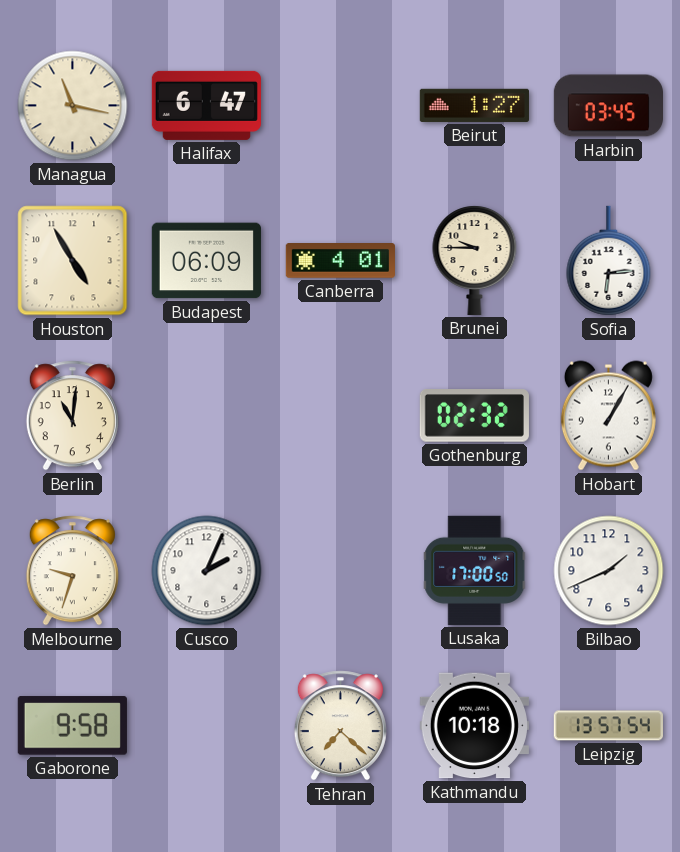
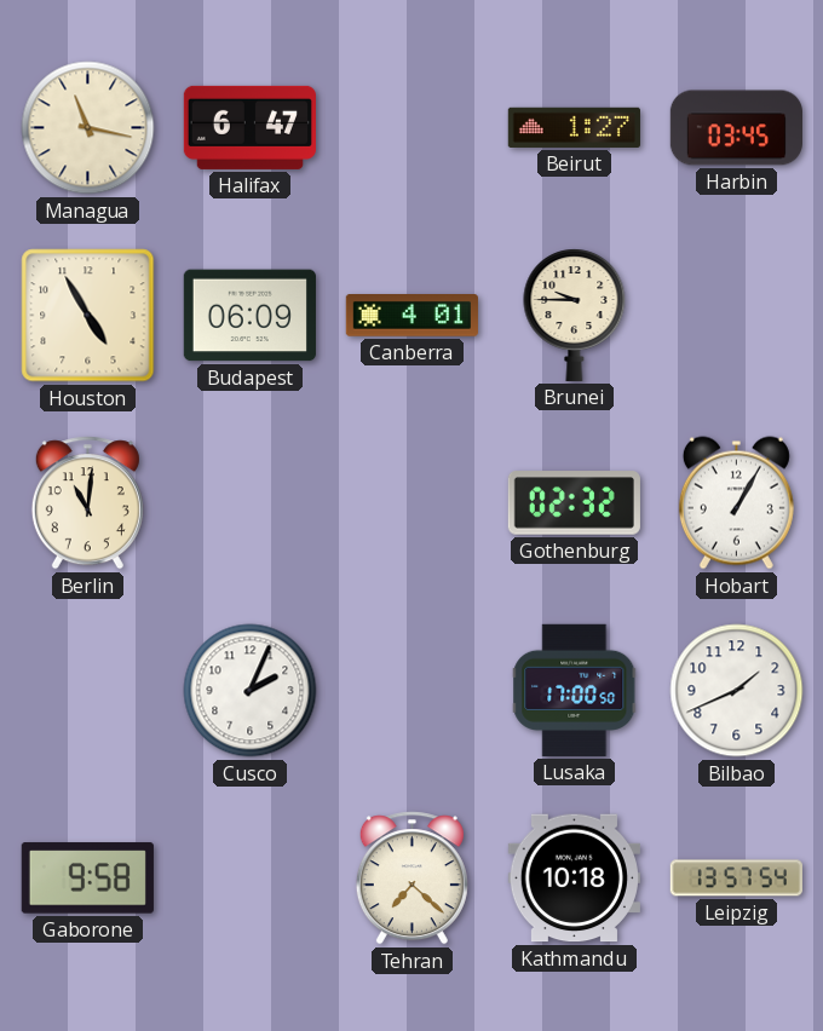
Sofia: 6:14 -> none
Melbourne: 9:33 -> none
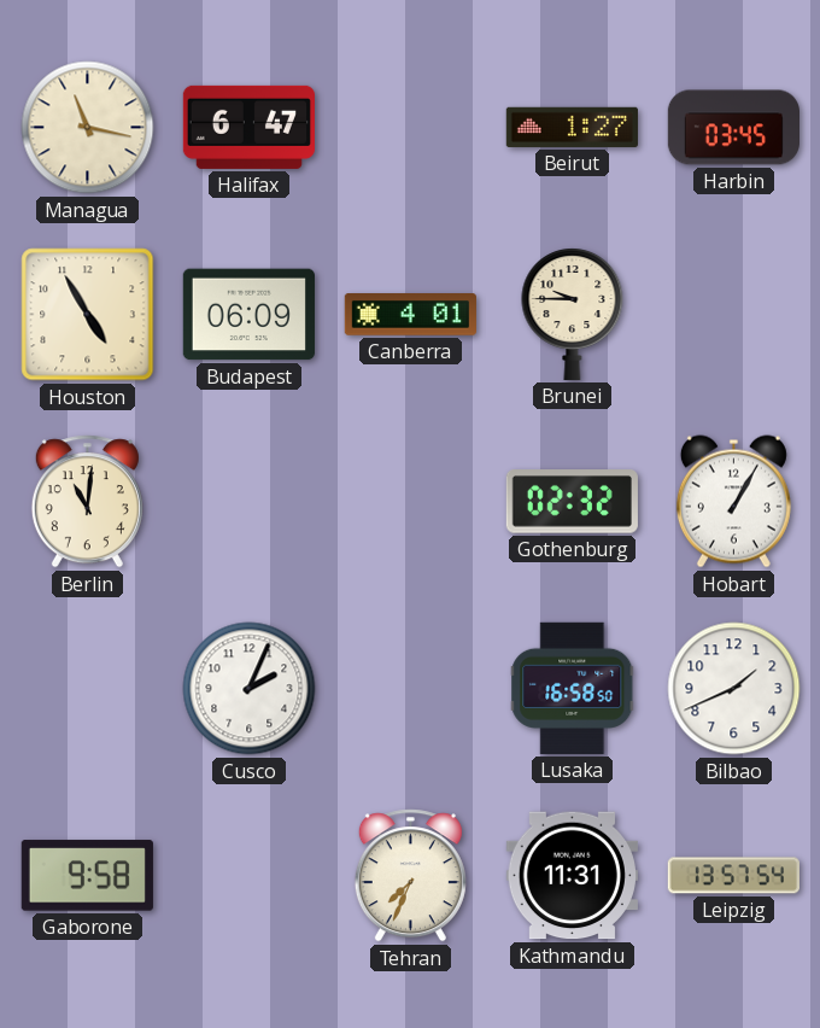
Lusaka: 17:00 -> 16:58
Tehran: 7:22 -> 7:34
Kathmandu: 10:18 -> 11:31
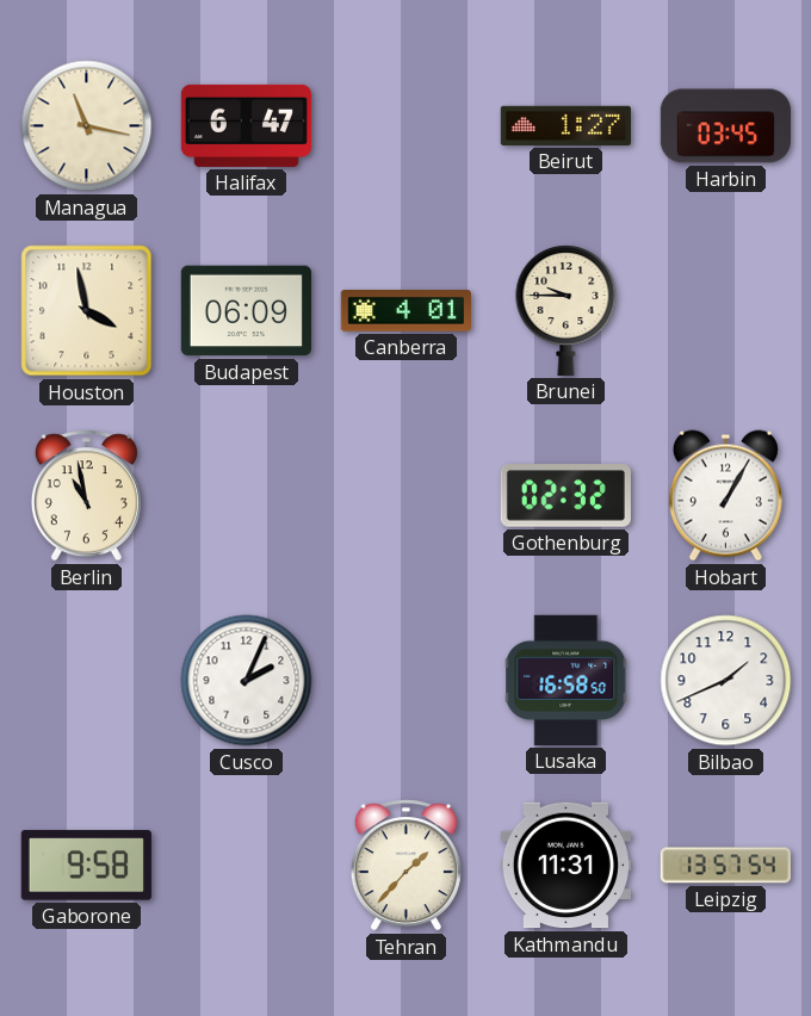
Houston: 4:55 -> 3:58
Berlin: 11:01 -> 10:58
Tehran: 7:34 -> 1:37
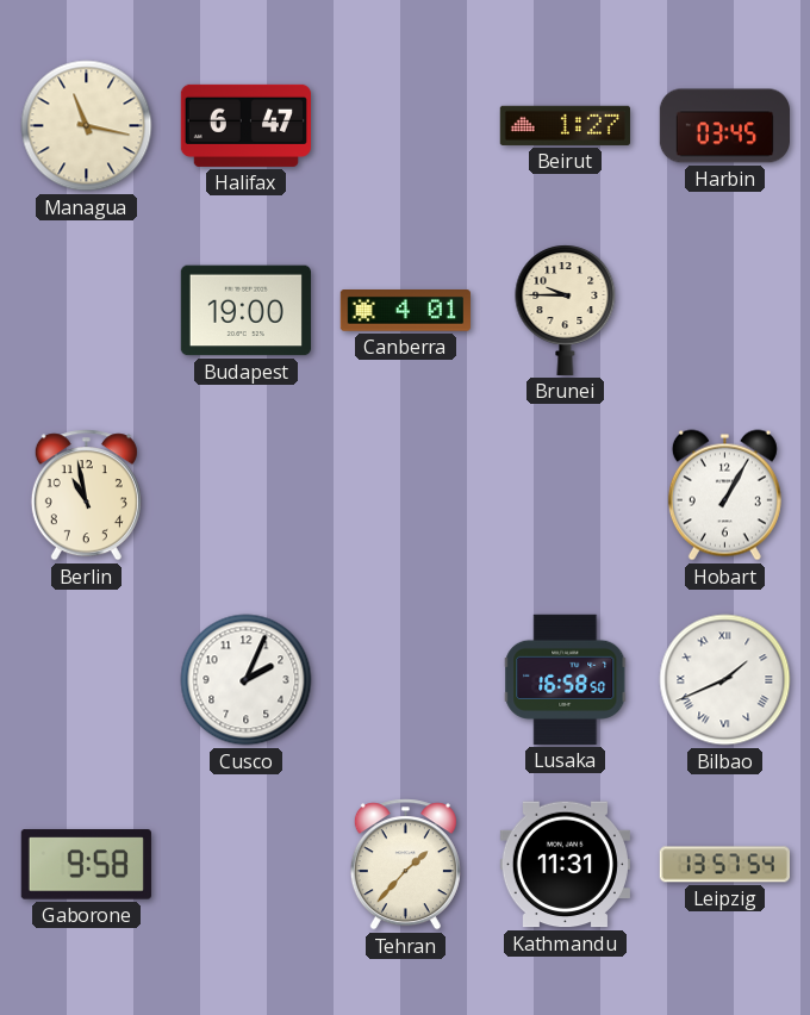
Houston: 3:58 -> none
Budapest: 06:09 -> 19:00
Gothenburg: 02:32 -> none
Bilbao numerals: Arabic -> Roman
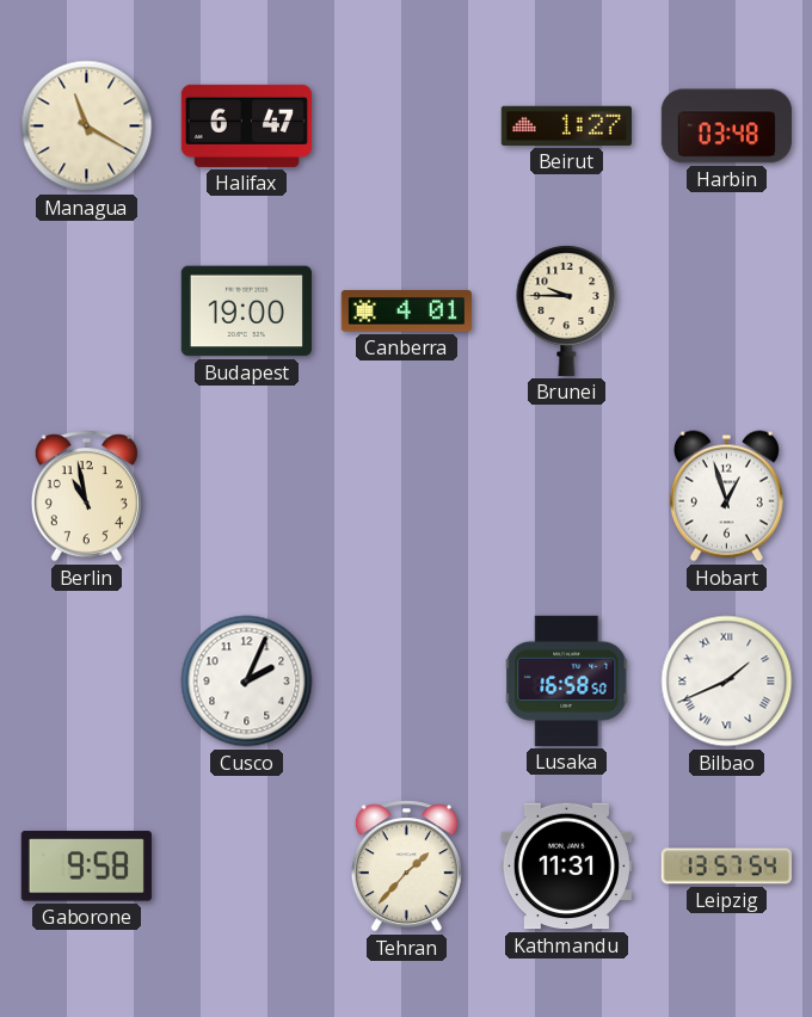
Managua: 11:17 -> 11:20
Harbin: 03:45 -> 03:48
Hobart: 1:05 -> 12:57
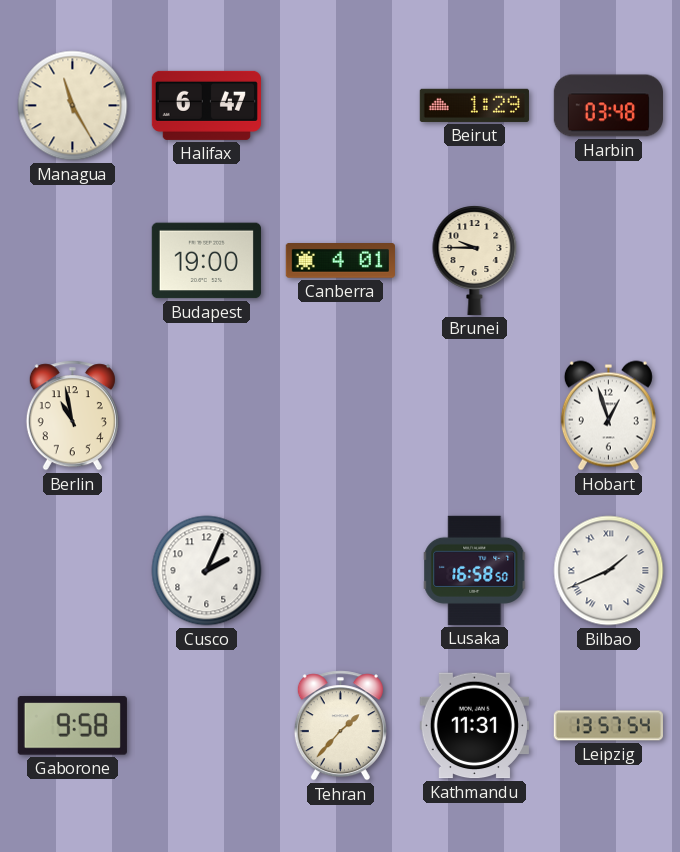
Managua: 11:20 -> 11:25
Beirut: 1:27 -> 1:29
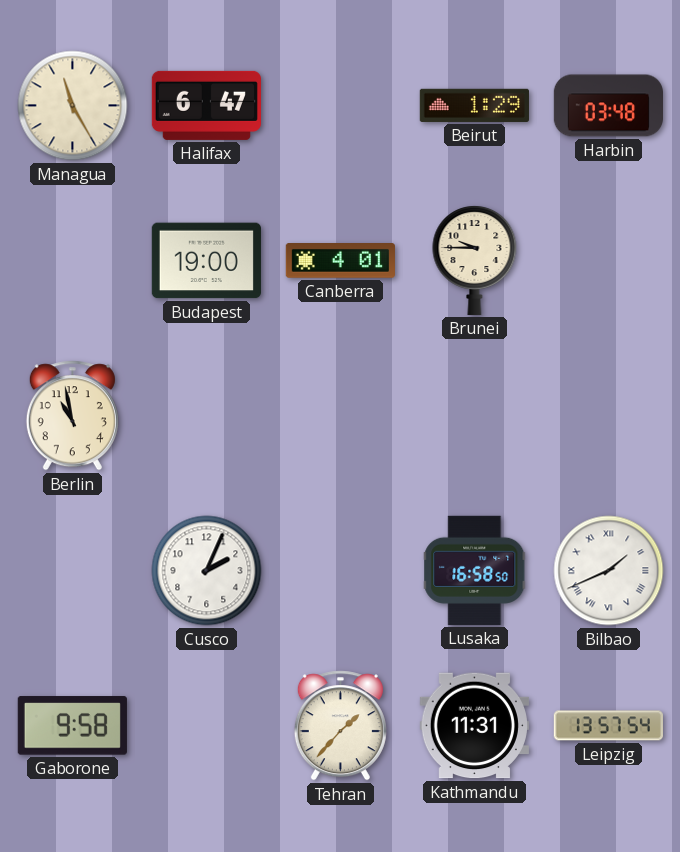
Hobart: 12:57 -> none
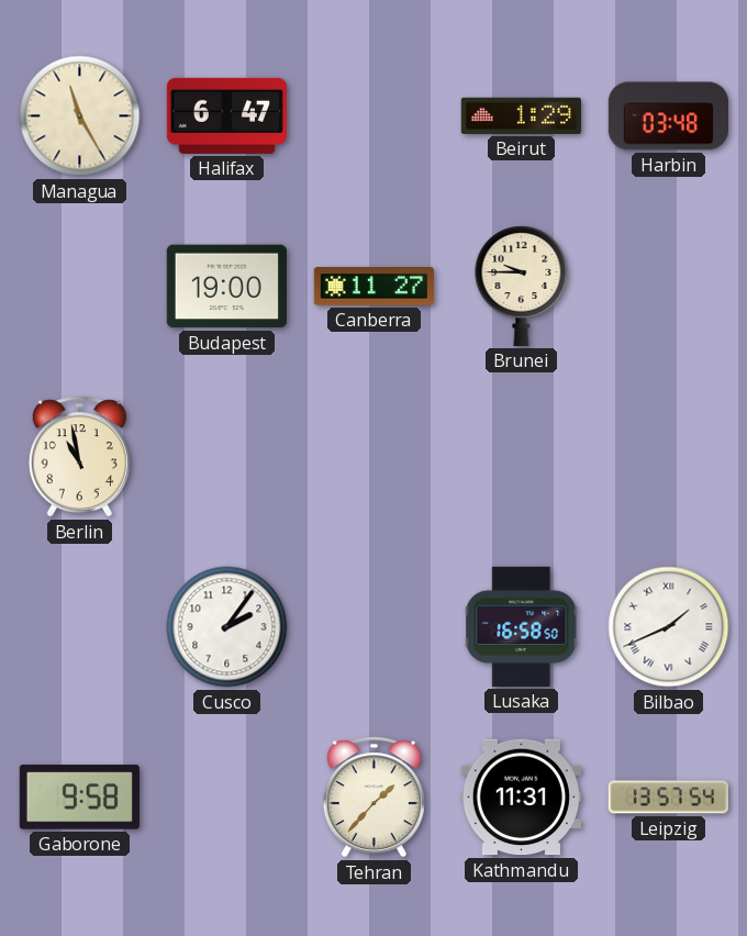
Canberra: 4:01 -> 11:27
Cusco: 2:04 -> 2:06
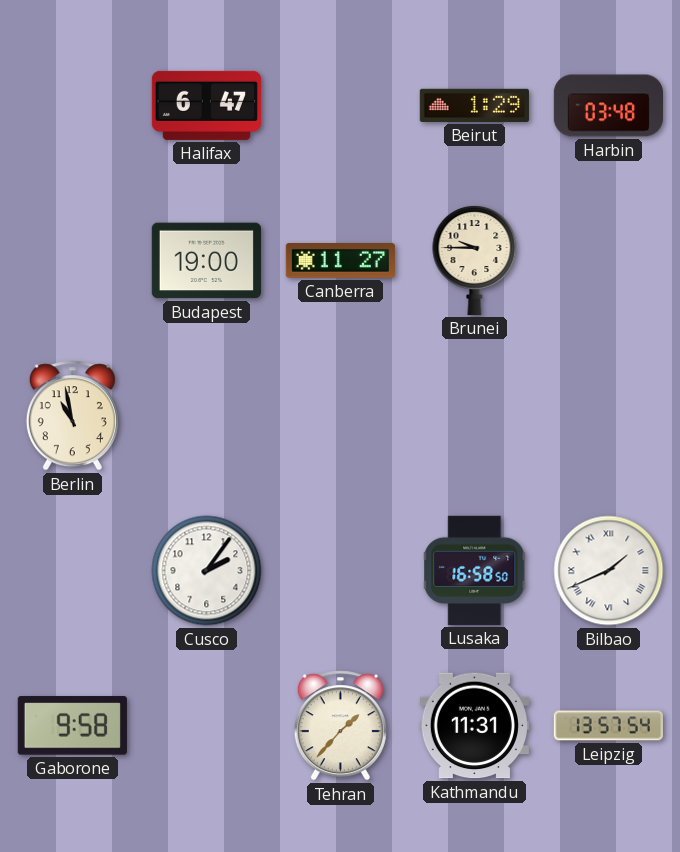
Managua: 11:25 -> none
